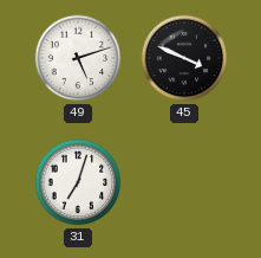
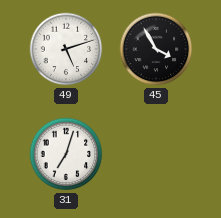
45: 3:49 -> 3:55
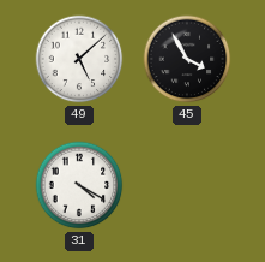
49: 5:12 -> 5:08
31: 7:03 -> 4:20
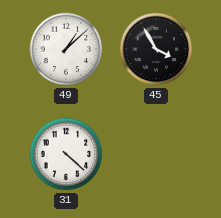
49: 5:08 -> 1:08
31: 4:20 -> 4:22
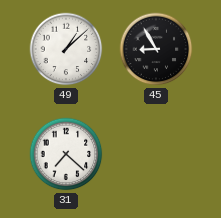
45: 3:55 -> 8:55
31: 4:22 -> 7:22
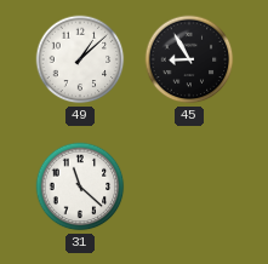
31: 7:22 -> 11:22
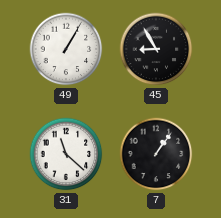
49: 1:08 -> 1:05
7: none -> 1:06
